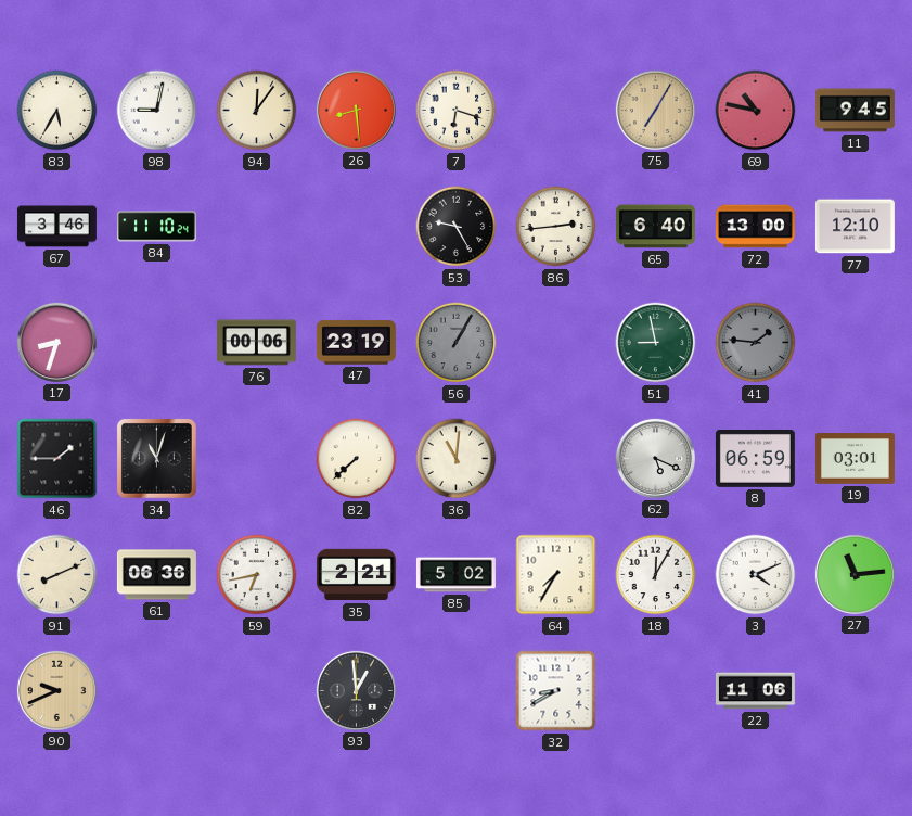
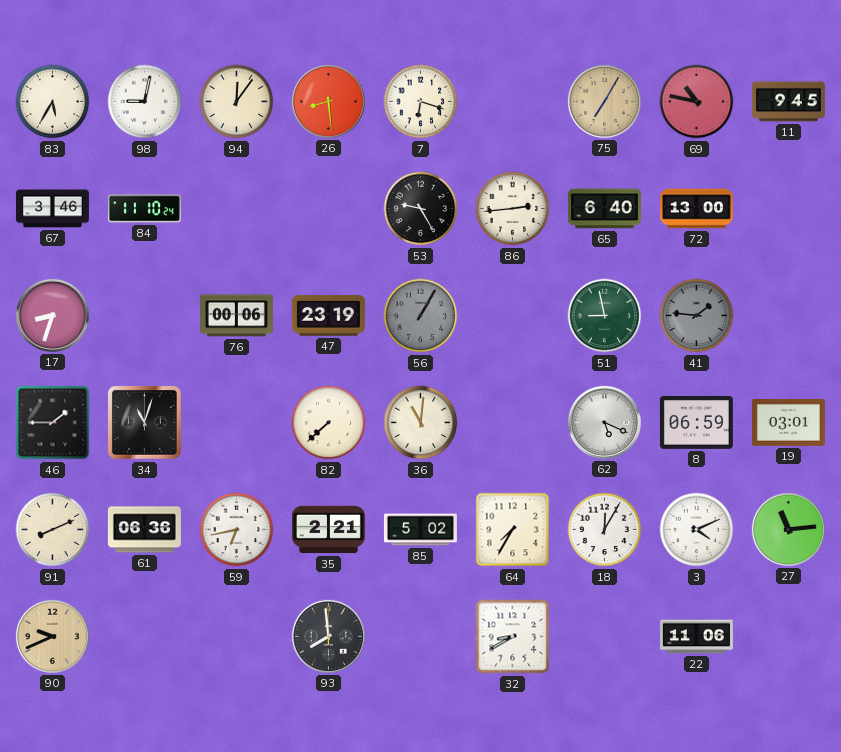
77: 12:10 -> none
93: 12:59 -> 7:59
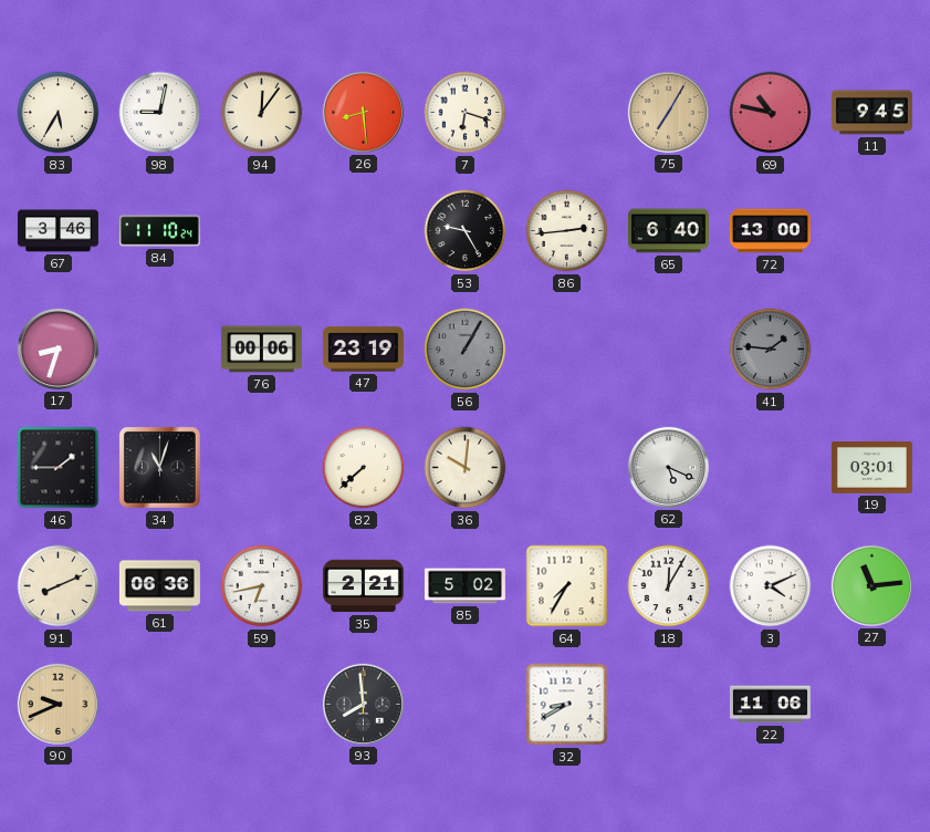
51: 8:58 -> none
36: 11:01 -> 10:01
8: 06:59 -> none
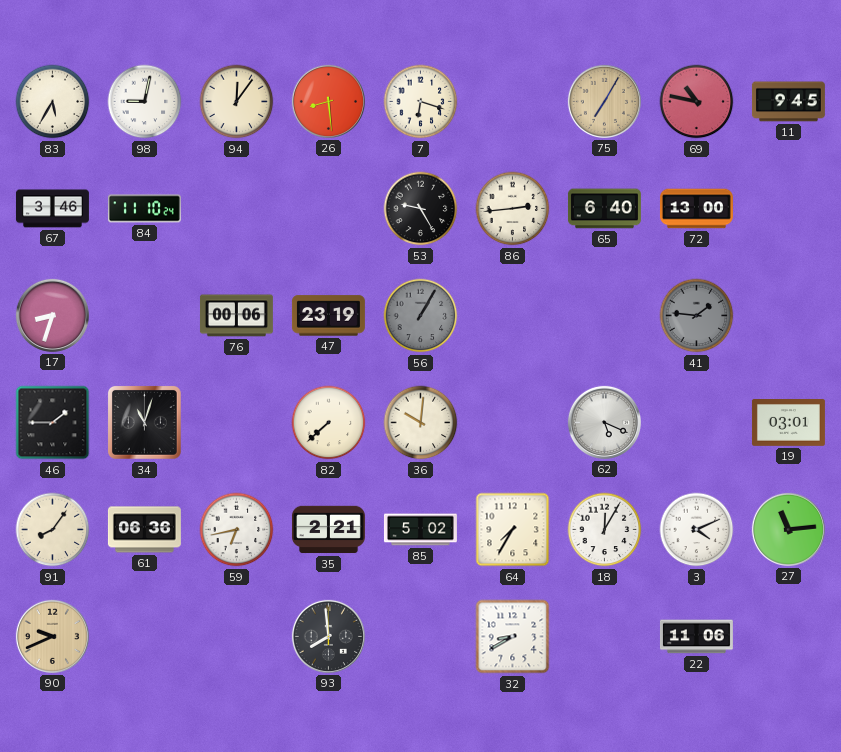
91: 8:11 -> 8:06
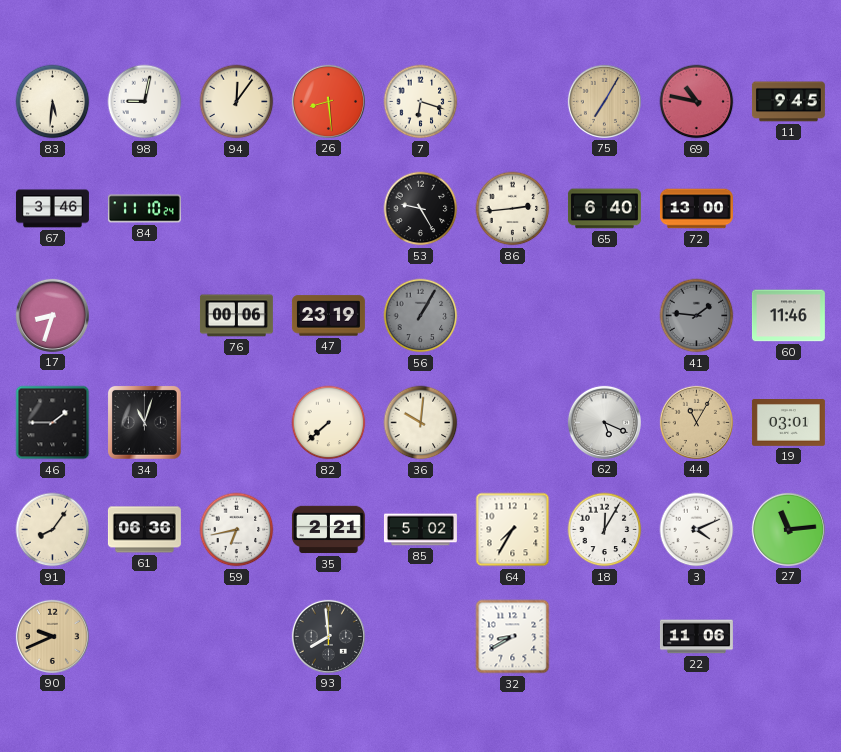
83: 5:35 -> 5:31
60: none -> 11:46
44: none -> 11:05
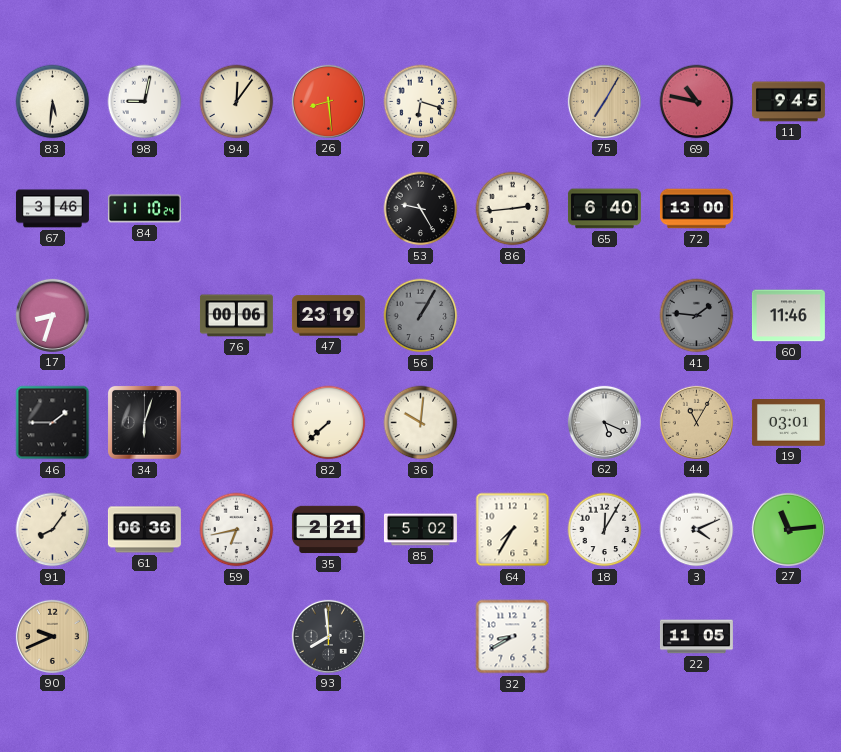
34: 11:03 -> 6:03
22: 11:06 -> 11:05
